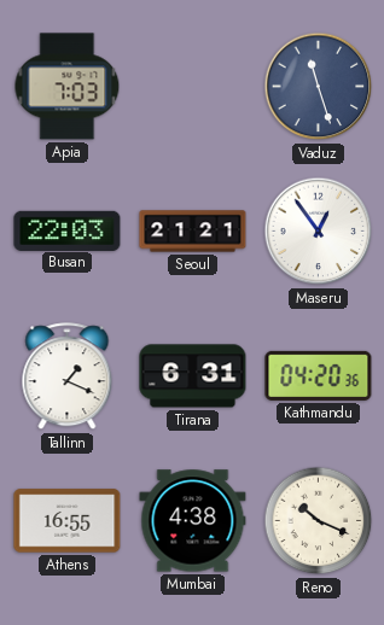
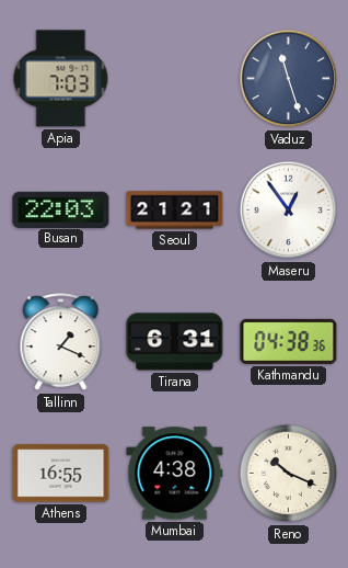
Kathmandu: 04:20 -> 04:38
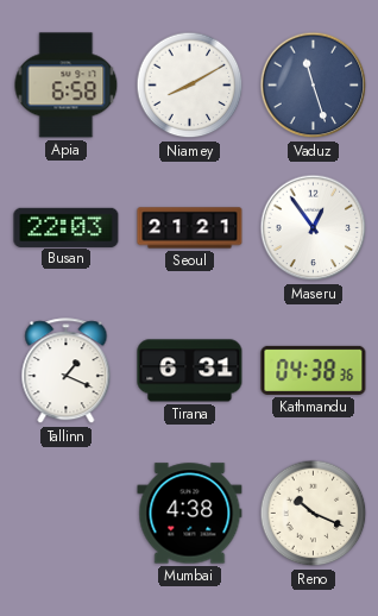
Apia: 7:03 -> 6:58
Niamey: none -> 8:10
Athens: 16:55 -> none
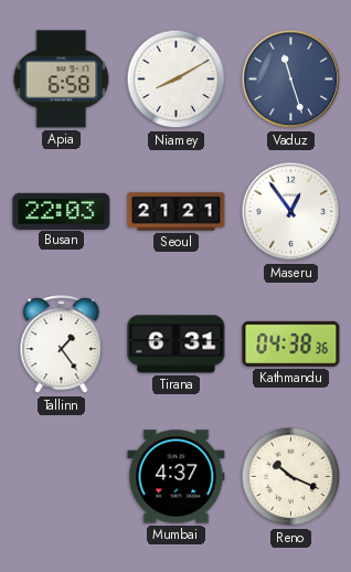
Tallinn: 1:19 -> 1:24
Mumbai: 4:38 -> 4:37
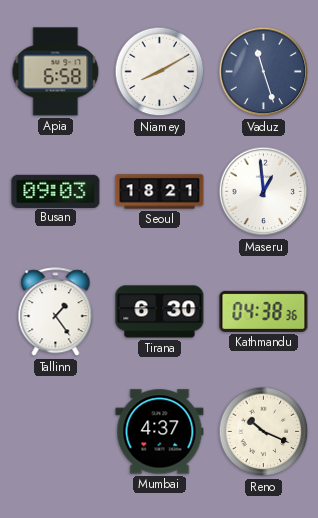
Busan: 22:03 -> 09:03
Seoul: 21:21 -> 18:21
Maseru: 12:54 -> 12:59
Tirana: 6:31 -> 6:30
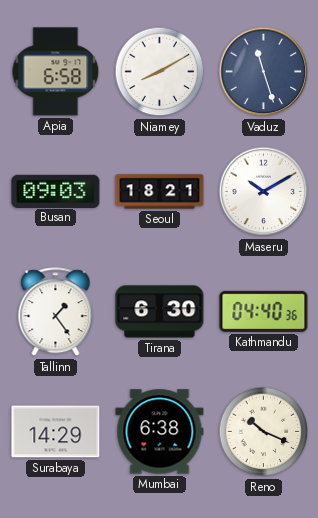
Maseru: 12:59 -> 10:10
Kathmandu: 04:38 -> 04:40
Surabaya: none -> 14:29
Mumbai: 4:37 -> 6:38
